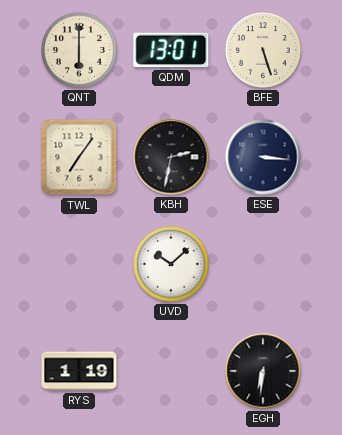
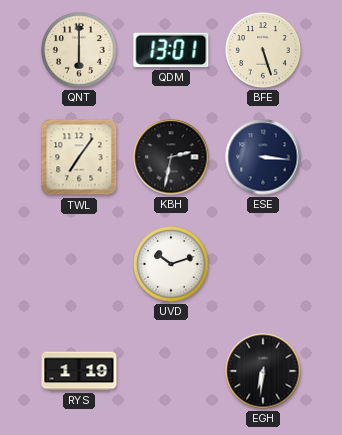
UVD: 10:08 -> 10:12
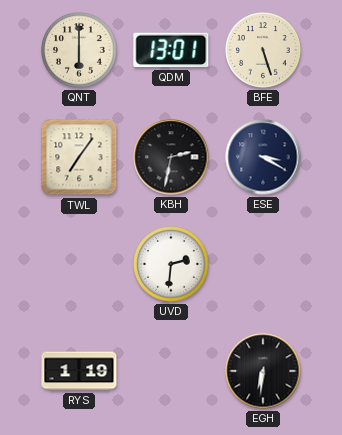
ESE: 3:16 -> 3:20
UVD: 10:12 -> 2:31
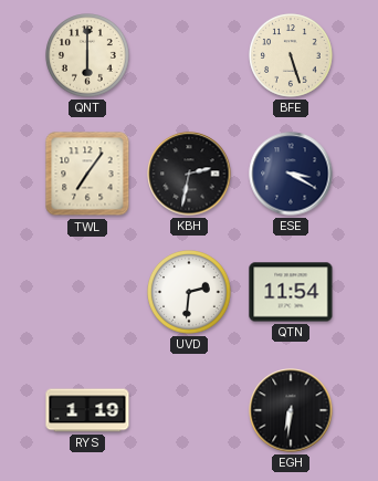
QDM: 13:01 -> none
QTN: none -> 11:54
